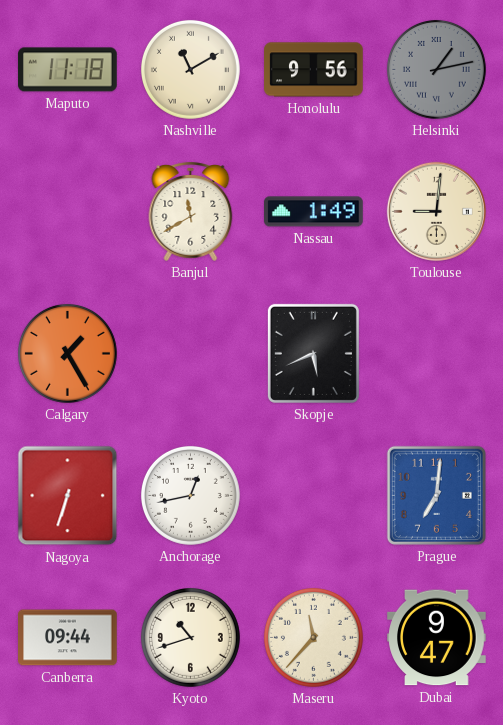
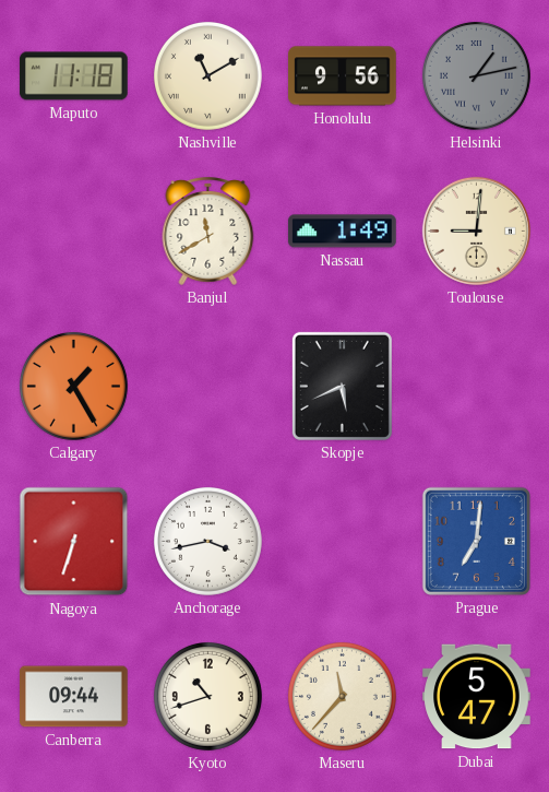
Anchorage: 12:43 -> 3:43
Dubai: 9:47 -> 5:47
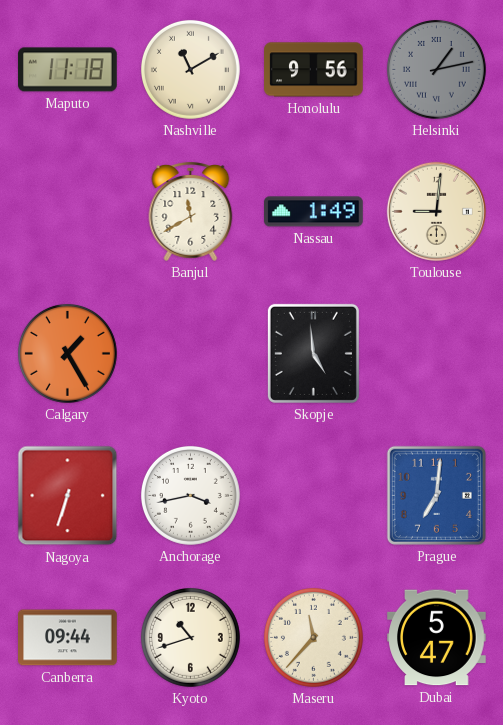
Skopje: 5:41 -> 4:59
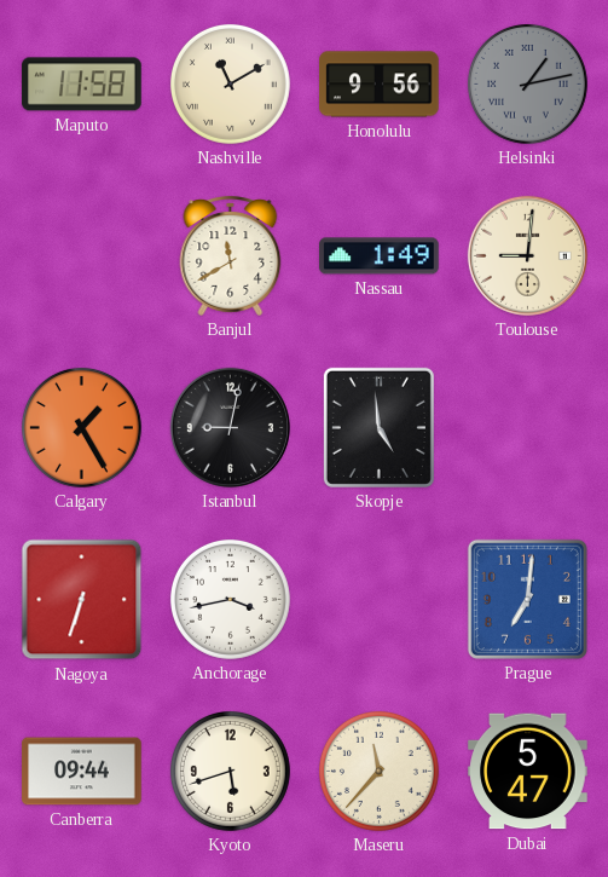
Maputo: 11:18 -> 11:58
Istanbul: none -> 9:02
Kyoto: 10:42 -> 5:42
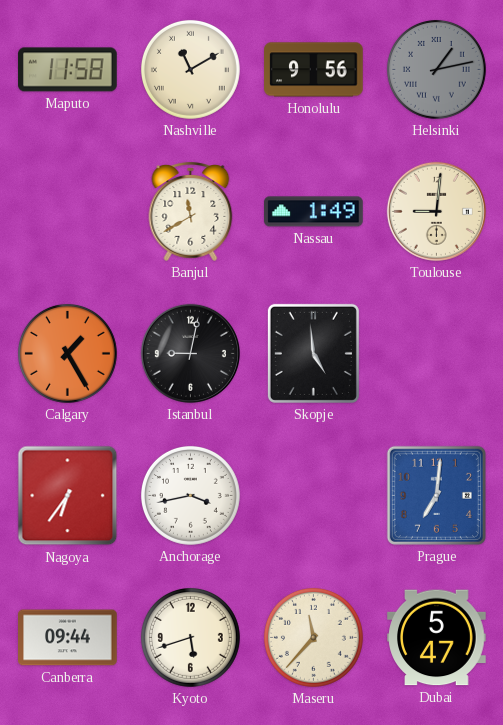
Nagoya: 6:33 -> 6:36
